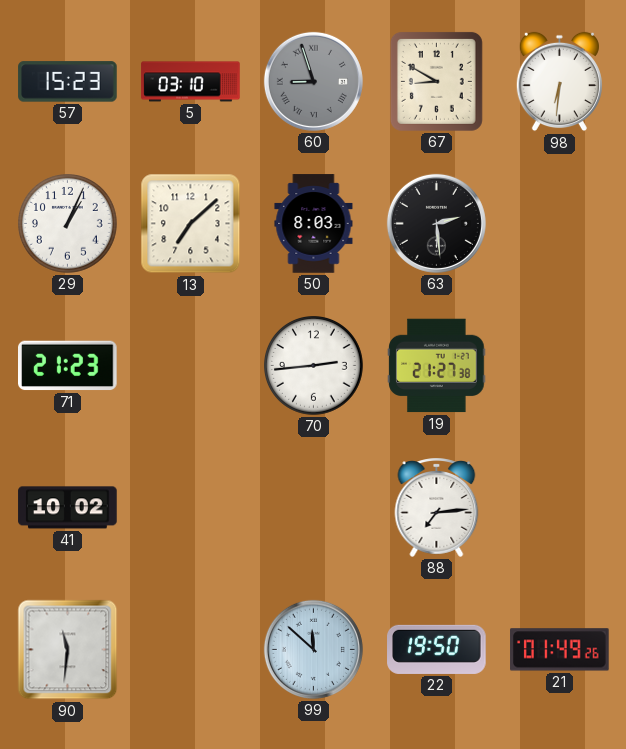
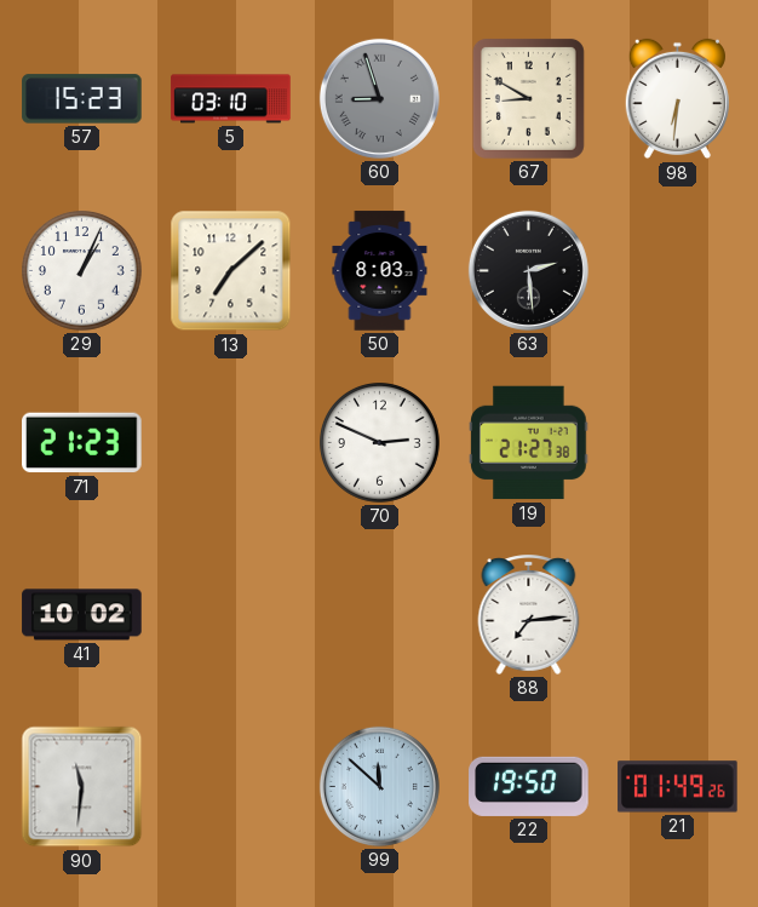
70: 2:44 -> 2:49
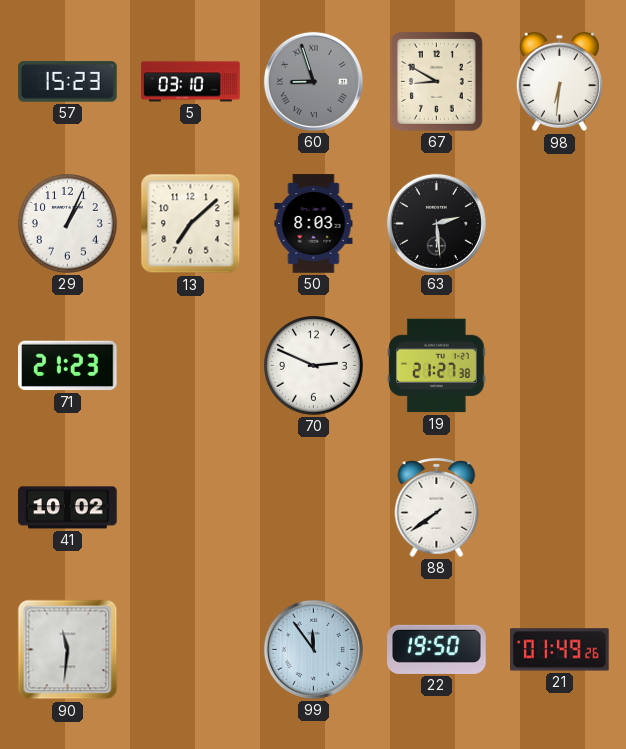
88: 7:14 -> 7:39
99: 11:52 -> 11:54
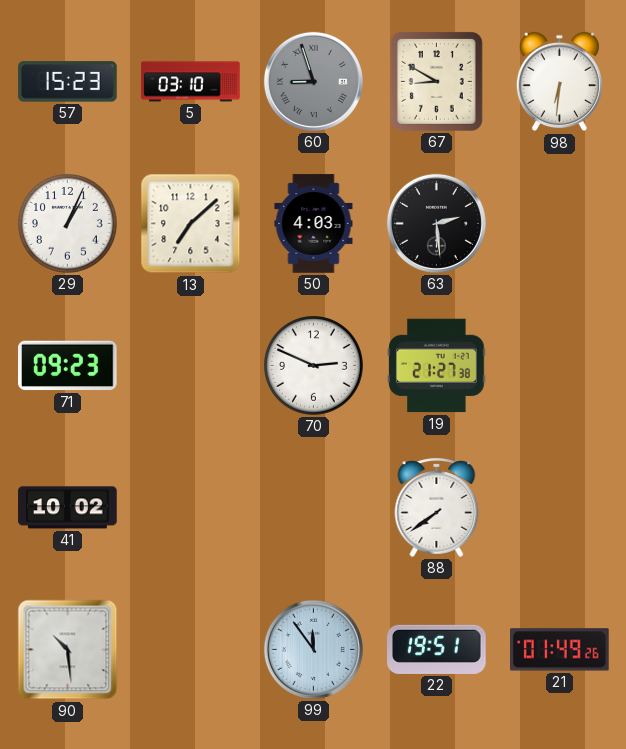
50: 8:03 -> 4:03
71: 21:23 -> 09:23
90: 11:31 -> 10:29
22: 19:50 -> 19:51
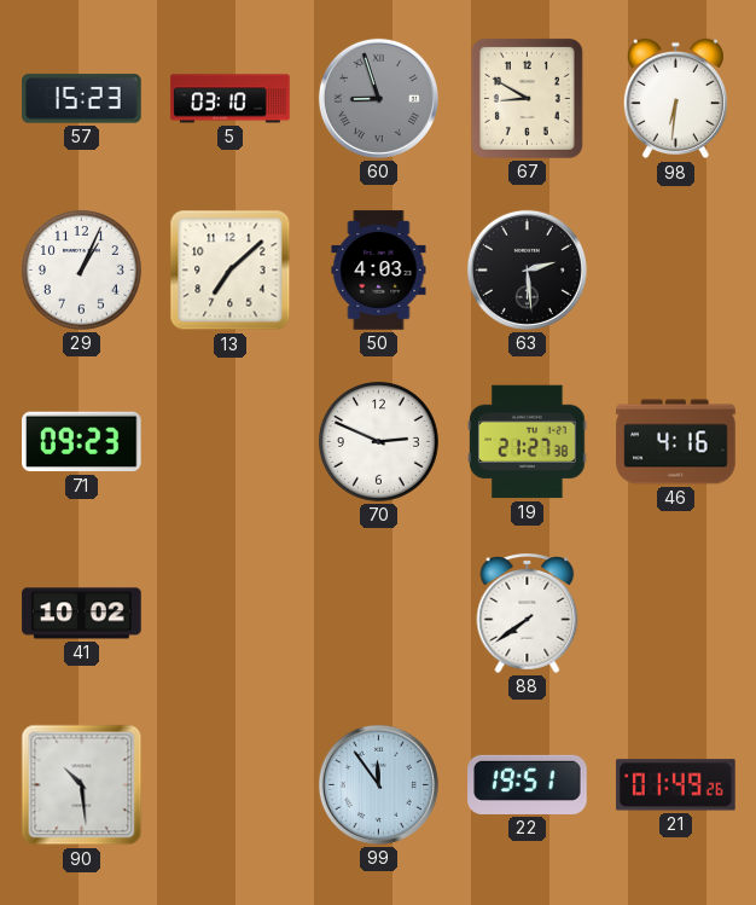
46: none -> 4:16
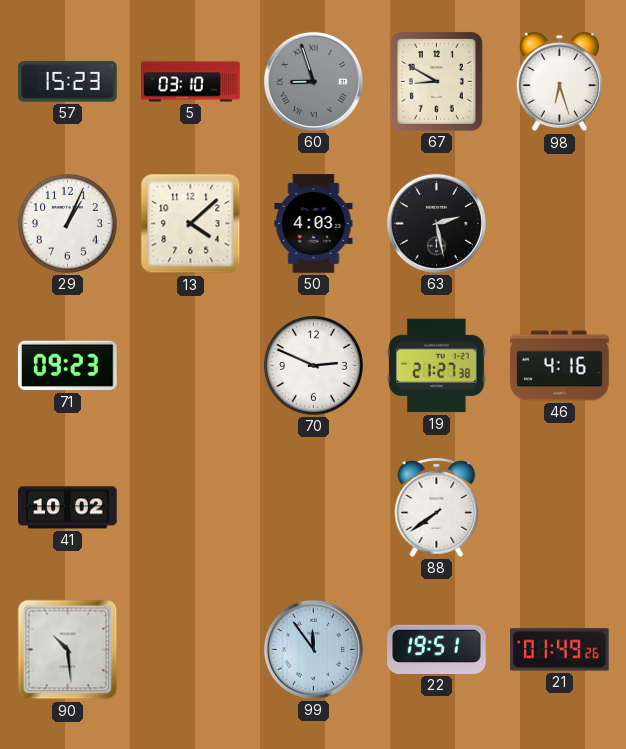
98: 6:31 -> 6:27
13: 7:08 -> 4:08
63: 2:29 -> 2:28
